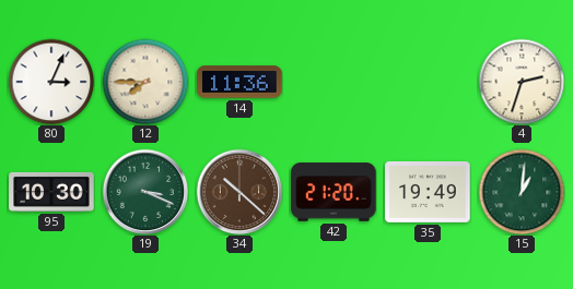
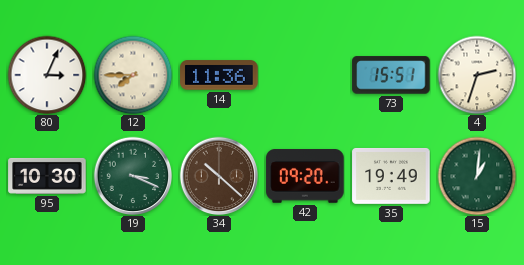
73: none -> 15:51
42: 21:20 -> 09:20
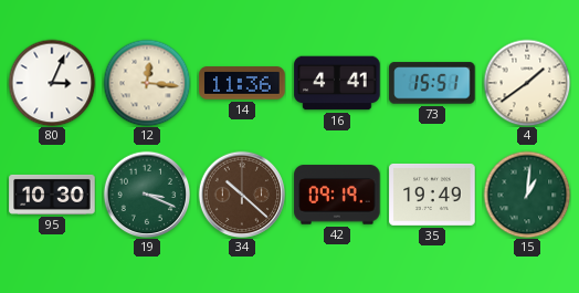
12: 7:45 -> 12:16
16: none -> 4:41
4: 2:33 -> 1:39
42: 09:20 -> 09:19
